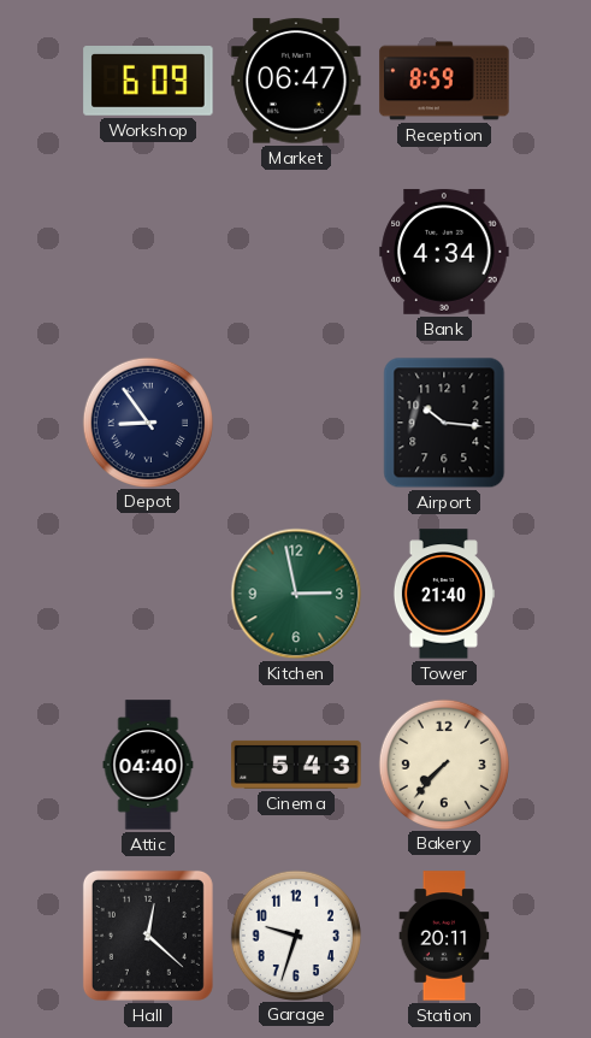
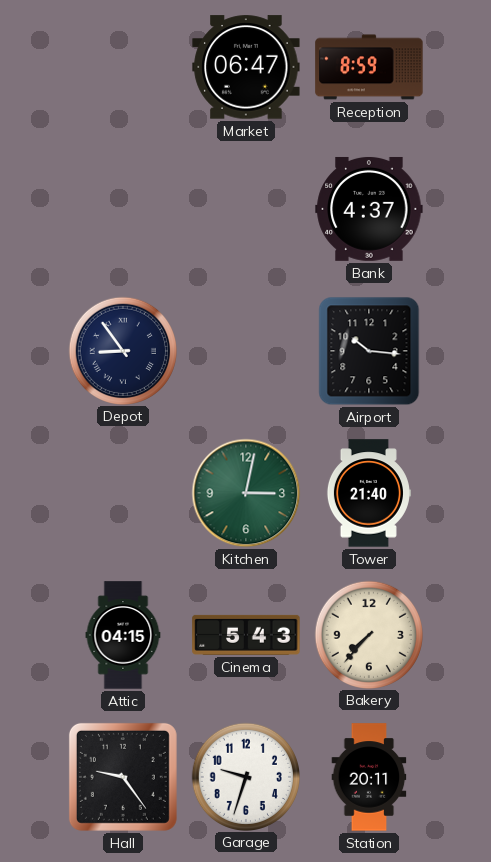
Workshop: 6:09 -> none
Bank: 4:34 -> 4:37
Kitchen: 2:58 -> 3:02
Attic: 04:40 -> 04:15
Hall: 12:22 -> 9:24
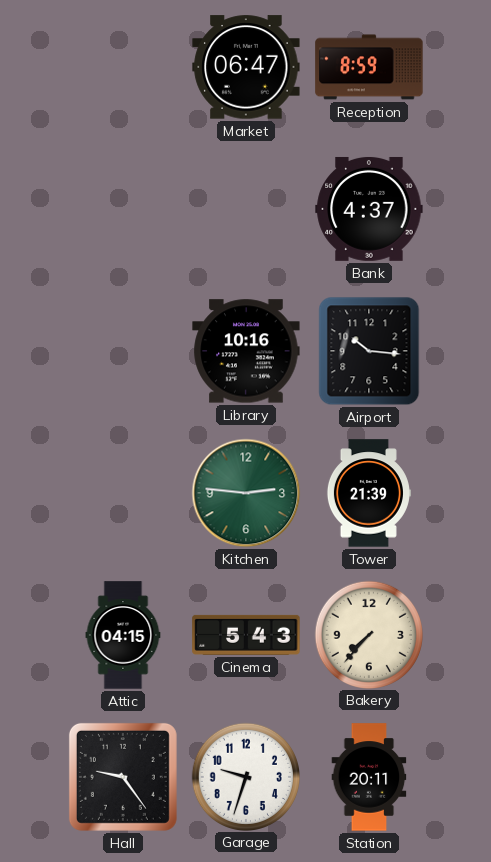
Depot: 8:54 -> none
Library: none -> 10:16
Kitchen: 3:02 -> 2:46
Tower: 21:40 -> 21:39
